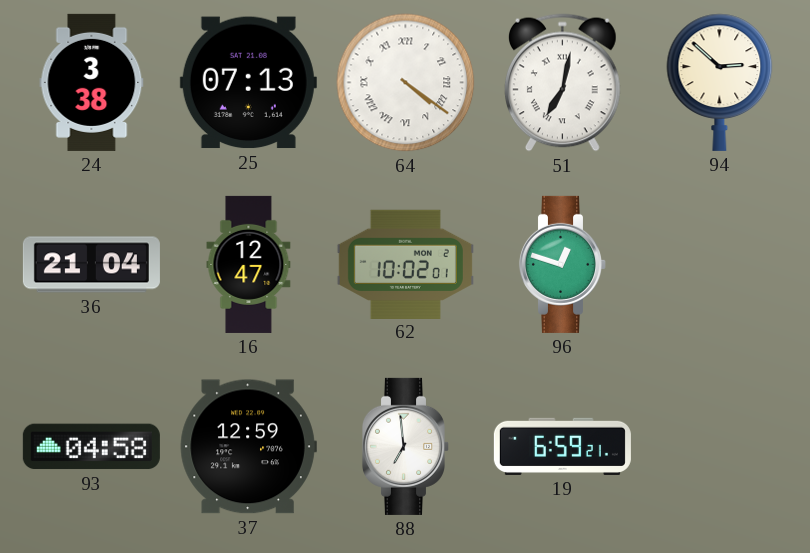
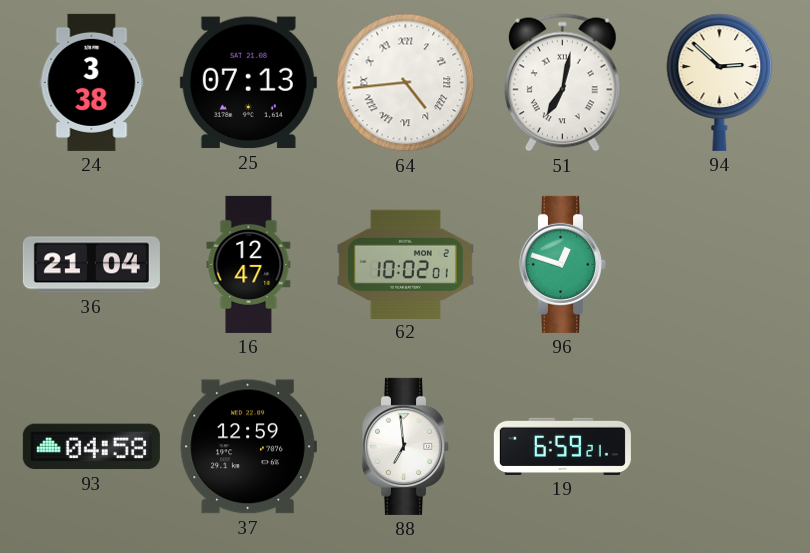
64: 4:21 -> 4:44
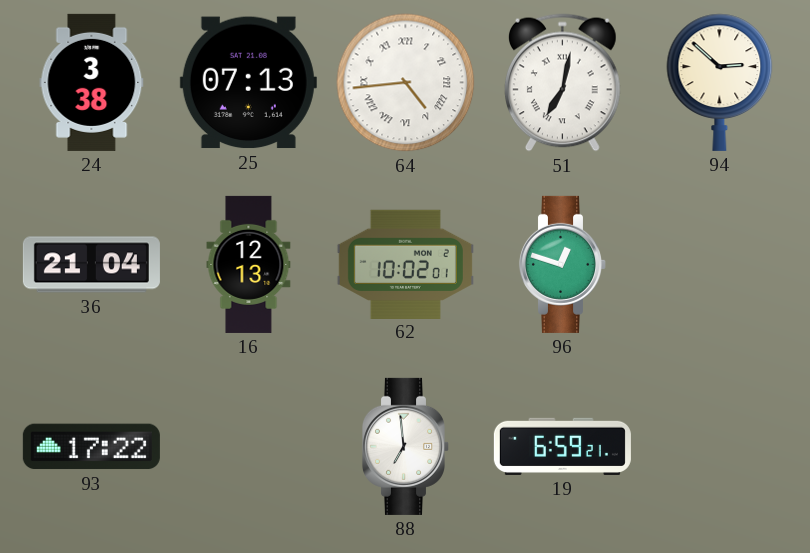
16: 12:47 -> 12:13
93: 04:58 -> 17:22
37: 12:59 -> none
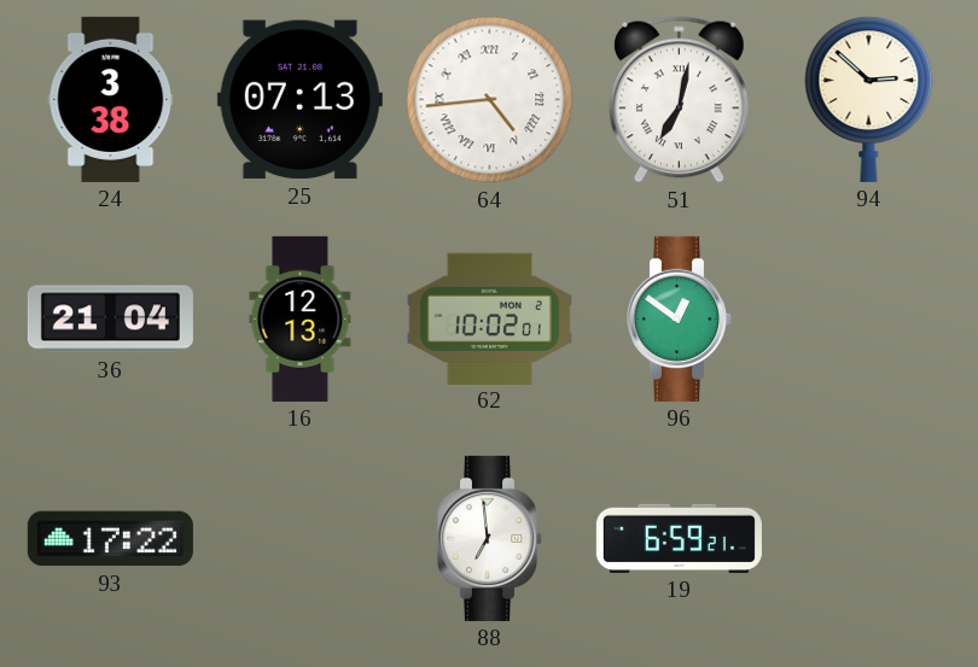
96: 12:48 -> 12:51
